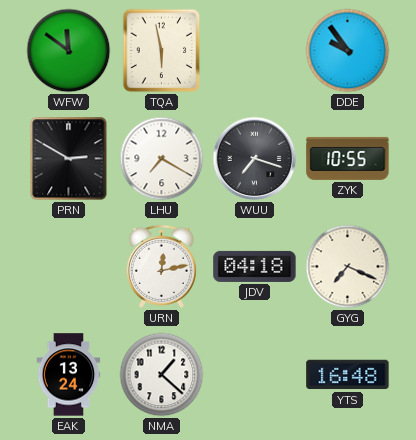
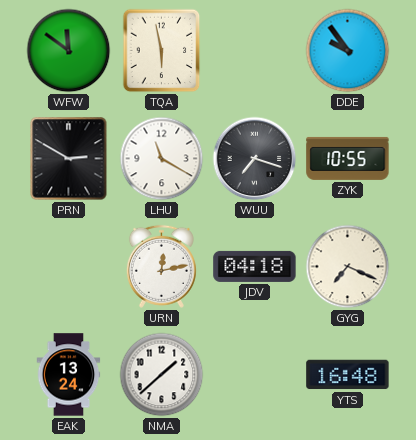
LHU: 7:20 -> 11:20
NMA: 1:22 -> 1:38
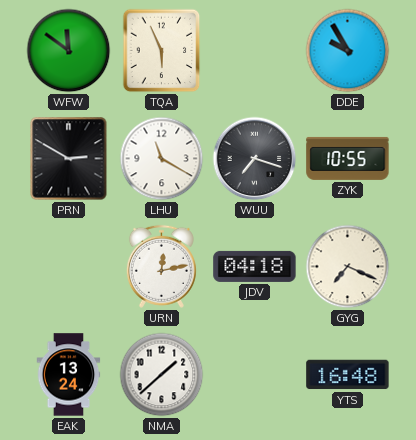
TQA: 5:58 -> 5:56
DDE: 9:54 -> 9:55
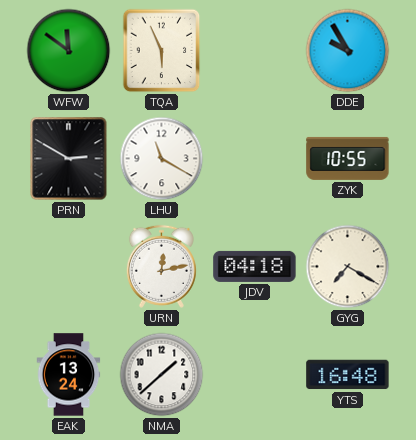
WUU: 7:18 -> none
GYG: 7:19 -> 7:20
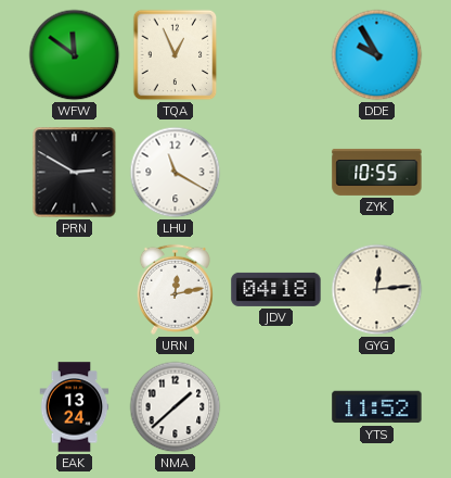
TQA: 5:56 -> 12:56
GYG: 7:20 -> 12:14
YTS: 16:48 -> 11:52
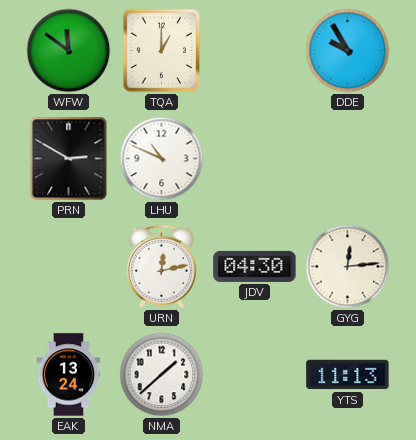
TQA: 12:56 -> 1:00
LHU: 11:20 -> 10:49
ZYK: 10:55 -> none
JDV: 04:18 -> 04:30
YTS: 11:52 -> 11:13
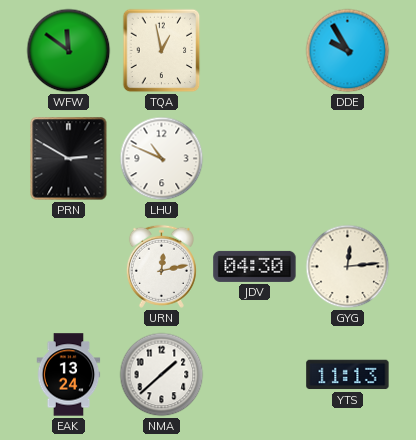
TQA: 1:00 -> 12:58
